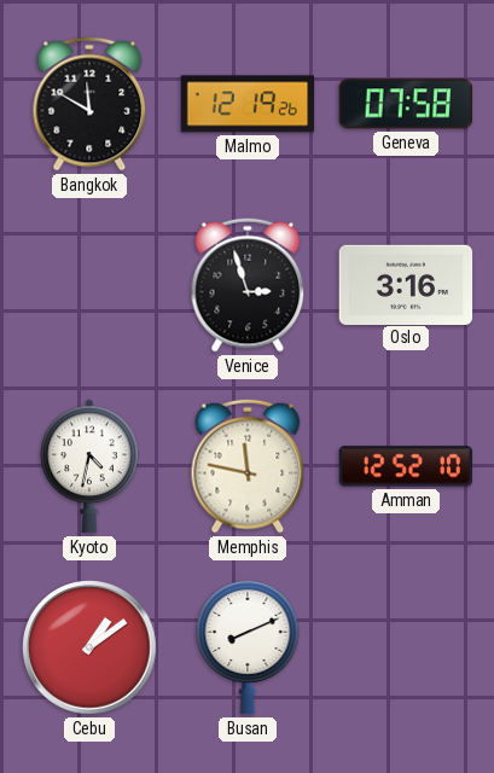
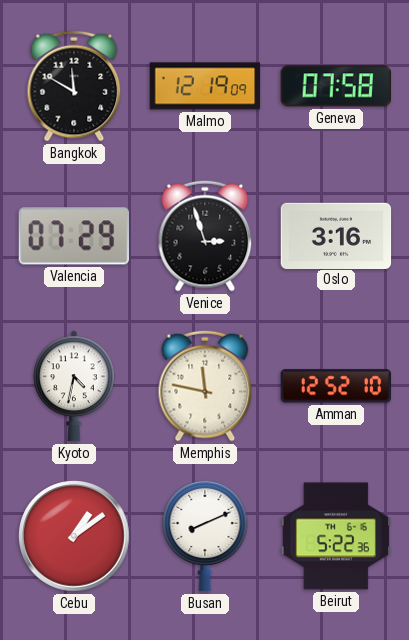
Malmo: 12:19:26 -> 12:19:09
Valencia: none -> 07:29
Beirut: none -> 5:22
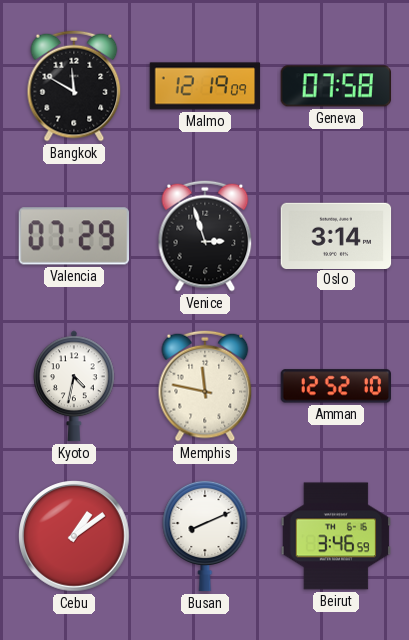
Oslo: 3:16 -> 3:14
Beirut: 5:22 -> 3:46
